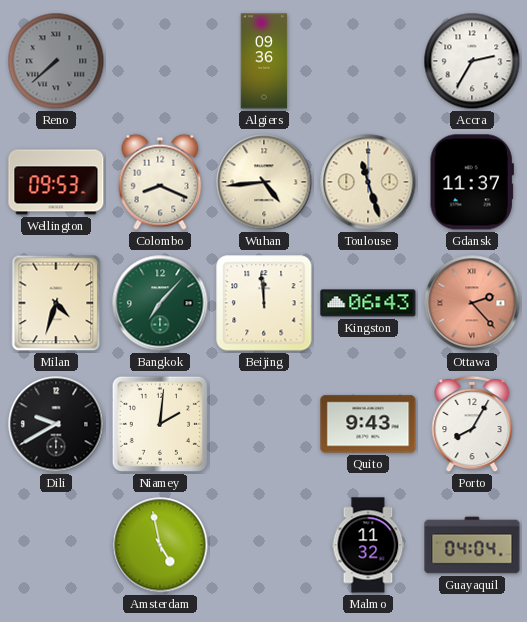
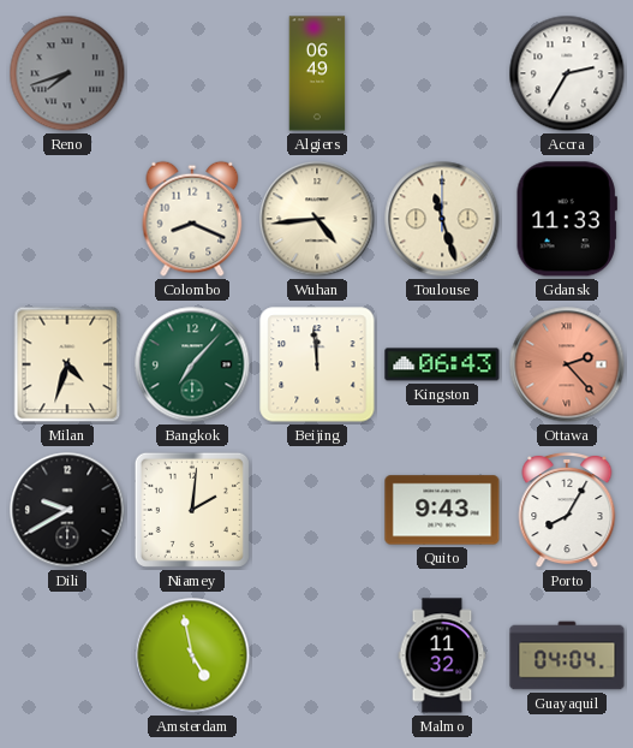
Reno: 7:38 -> 7:42
Algiers: 09:36 -> 06:49
Wellington: 09:53 -> none
Gdansk: 11:37 -> 11:33
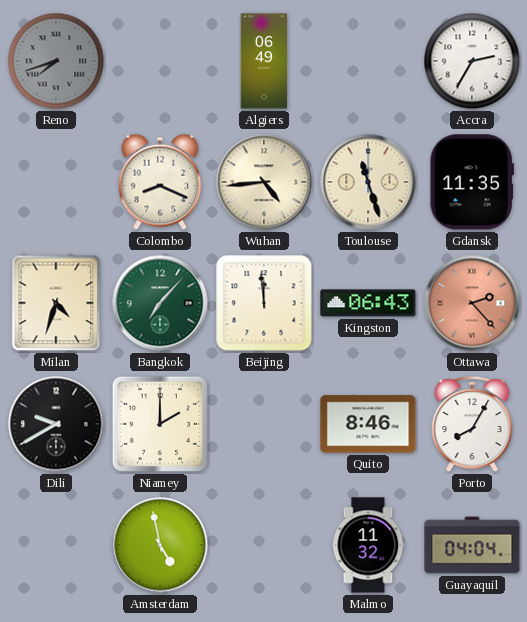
Gdansk: 11:33 -> 11:35
Niamey: 2:01 -> 2:00
Quito: 9:43 -> 8:46
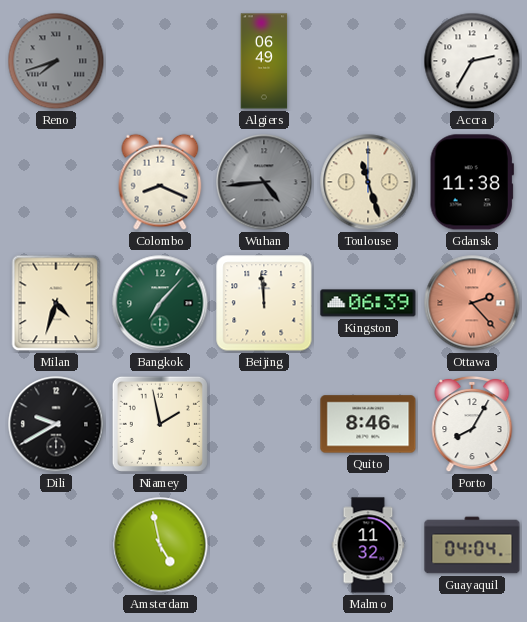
Wuhan dial: cream -> grey
Gdansk: 11:35 -> 11:38
Kingston: 06:43 -> 06:39
Niamey: 2:00 -> 1:58
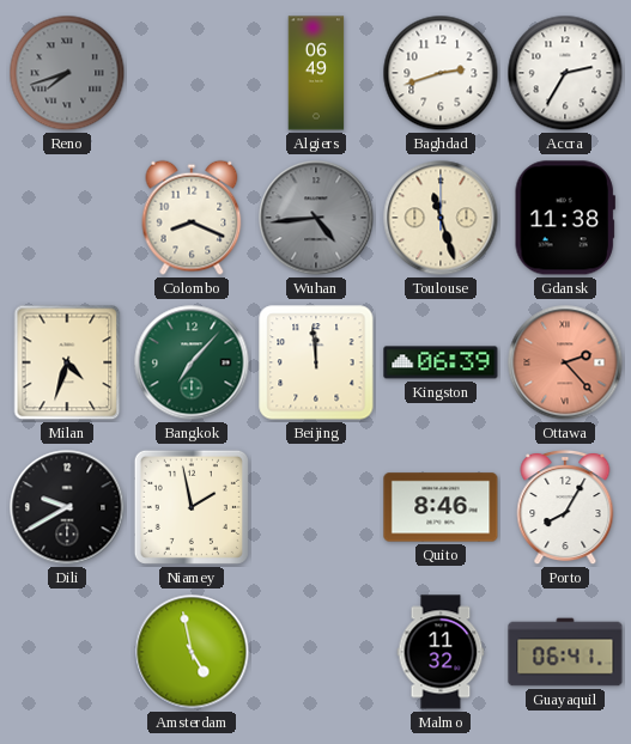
Baghdad: none -> 2:42
Guayaquil: 04:04 -> 06:41
